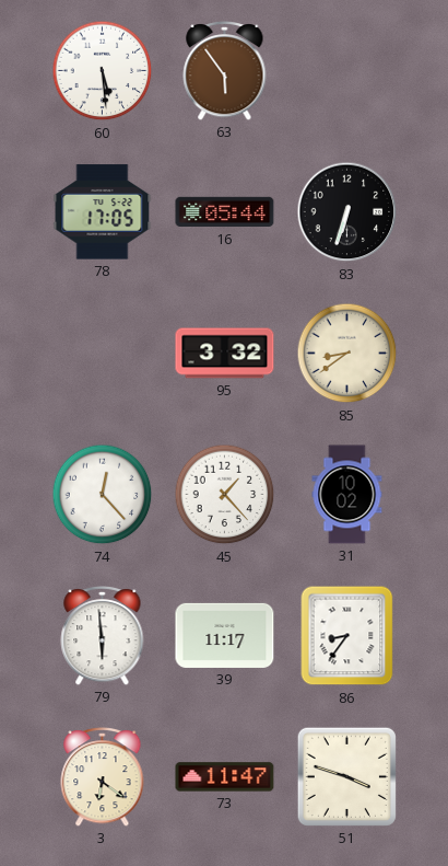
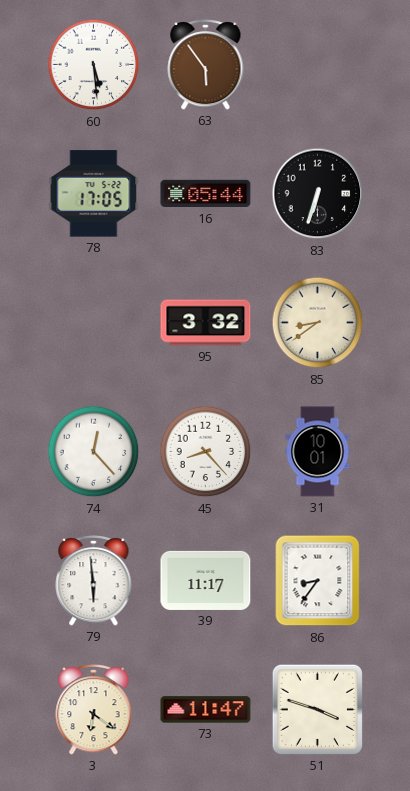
45: 1:23 -> 8:23
31: 10:02 -> 10:01
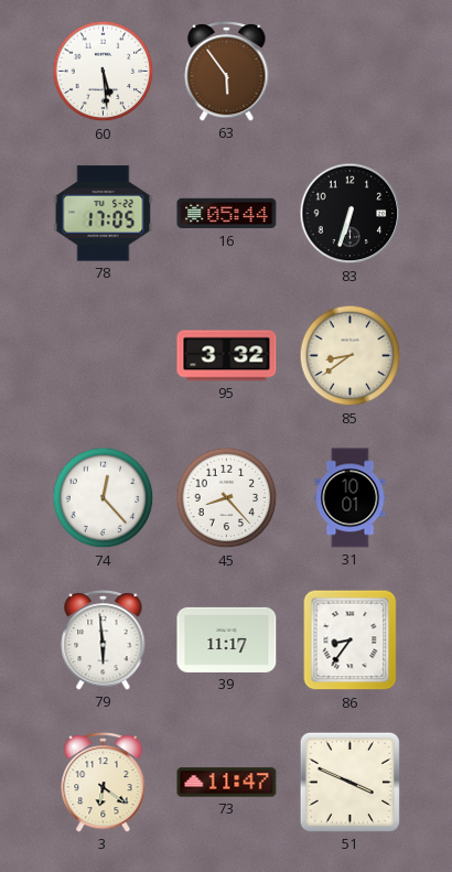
51: 3:48 -> 3:49
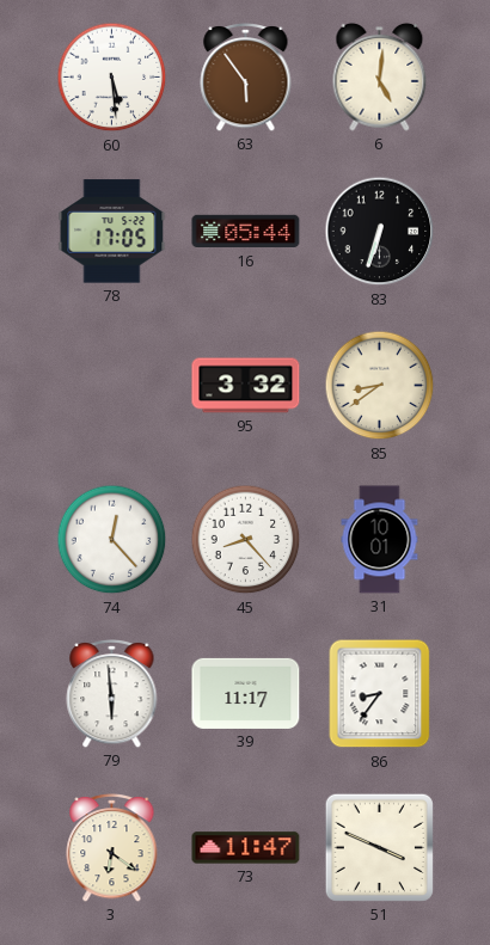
6: none -> 5:01
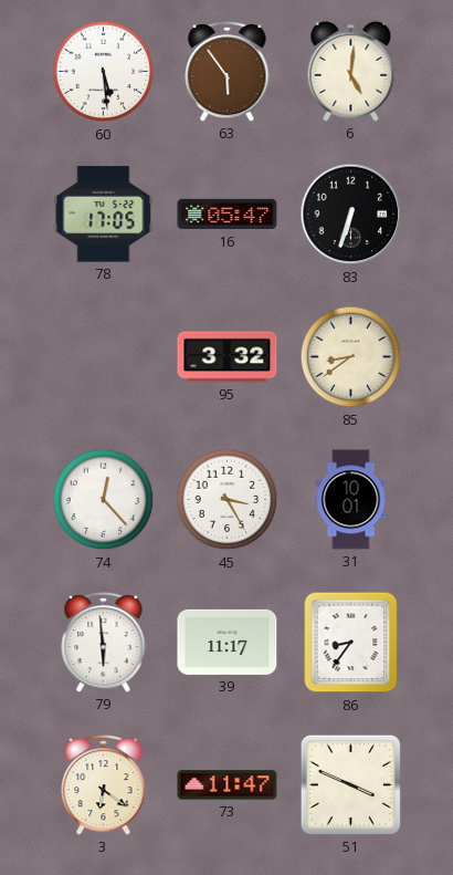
16: 05:44 -> 05:47
45: 8:23 -> 3:25
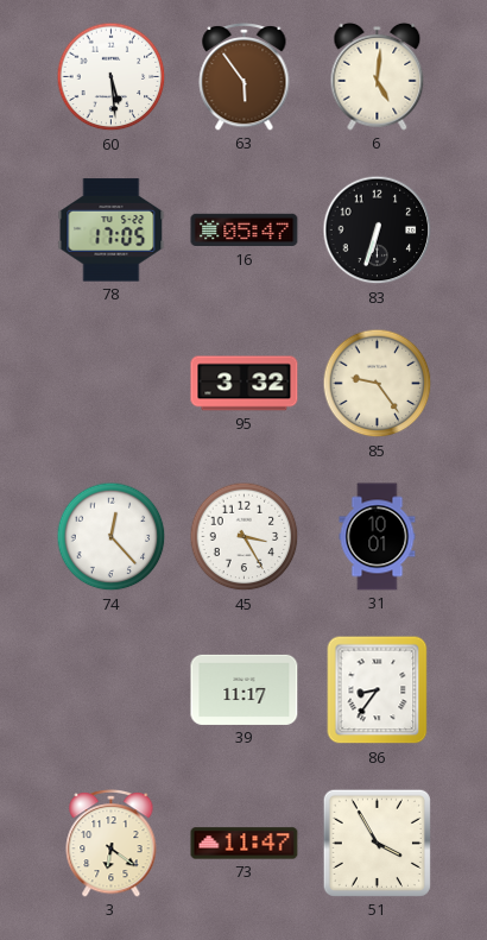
85: 8:39 -> 9:24
79: 5:59 -> none
51: 3:49 -> 3:55
